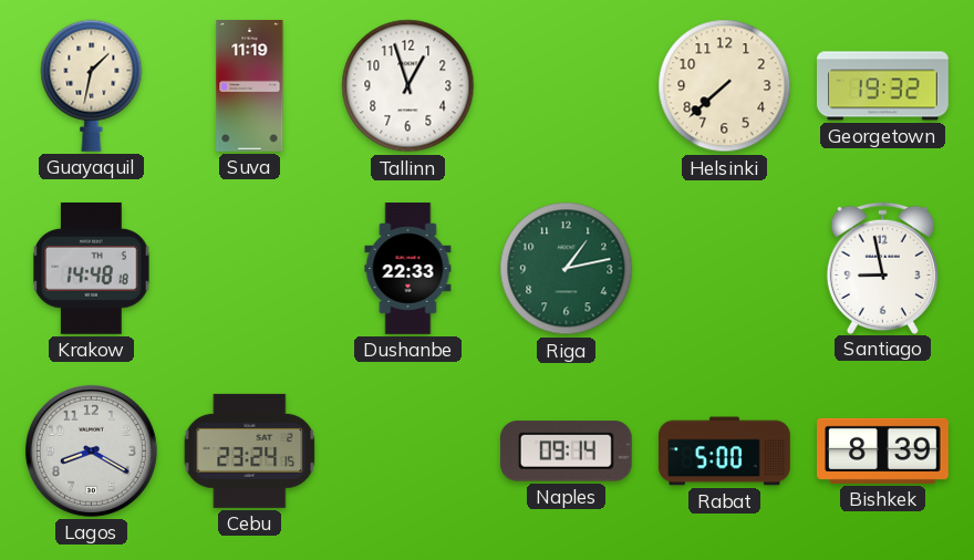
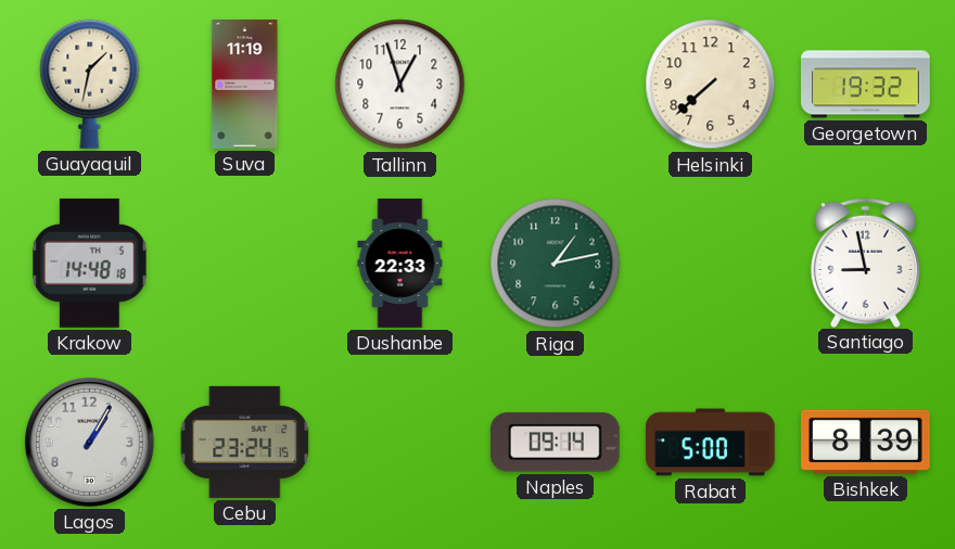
Lagos: 8:20 -> 1:05
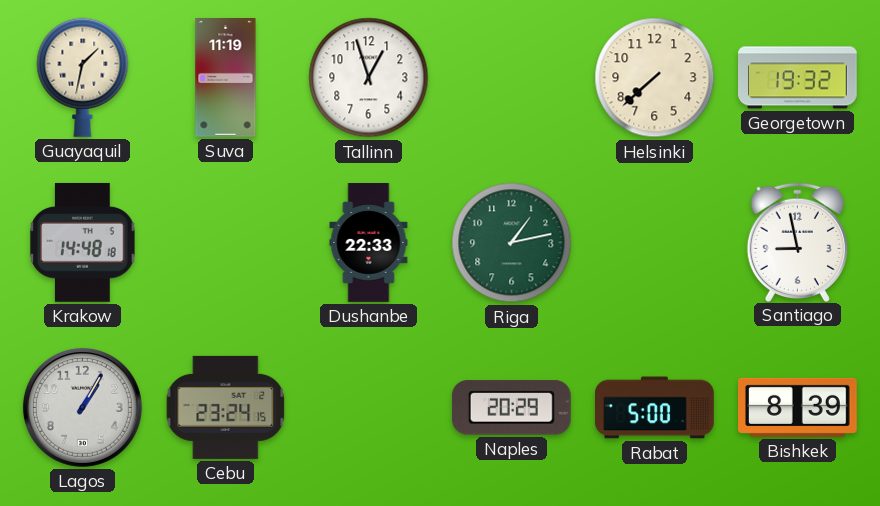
Naples: 09:14 -> 20:29
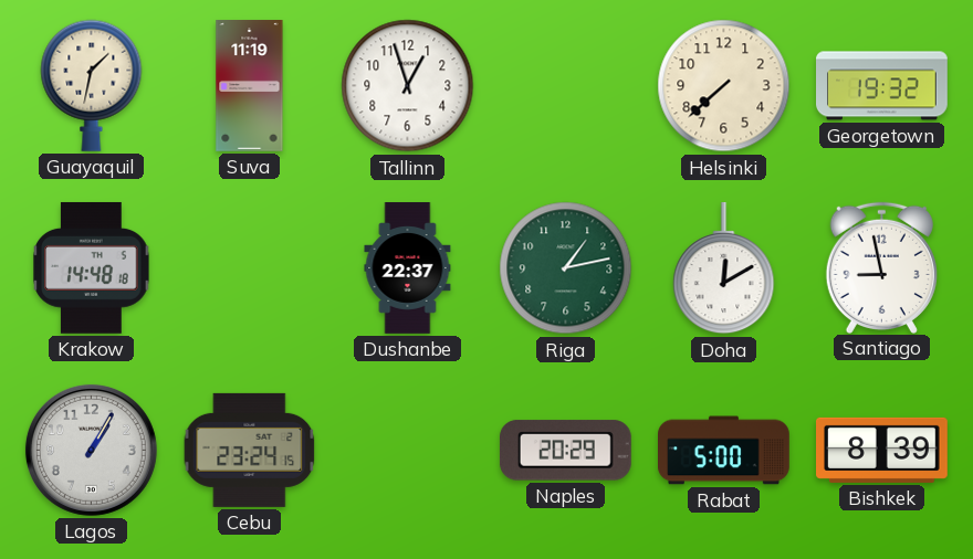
Dushanbe: 22:33 -> 22:37
Doha: none -> 12:10
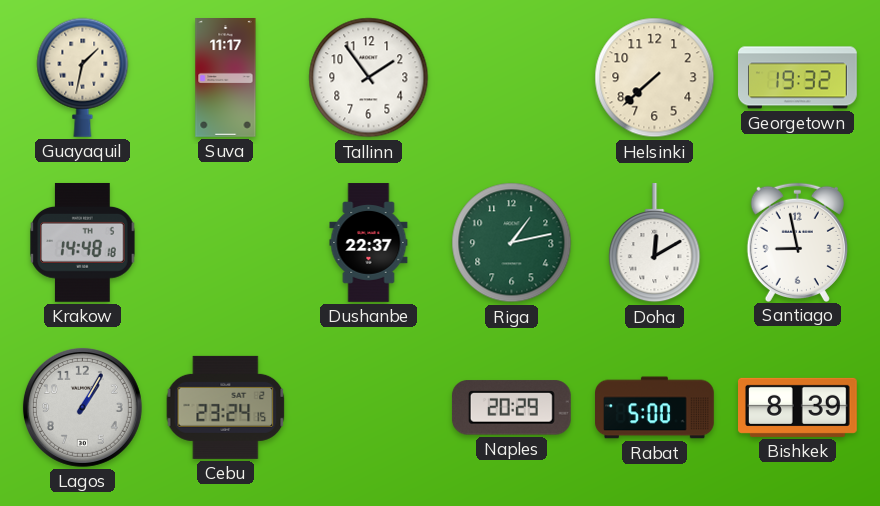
Suva: 11:19 -> 11:17
Tallinn: 12:57 -> 1:54
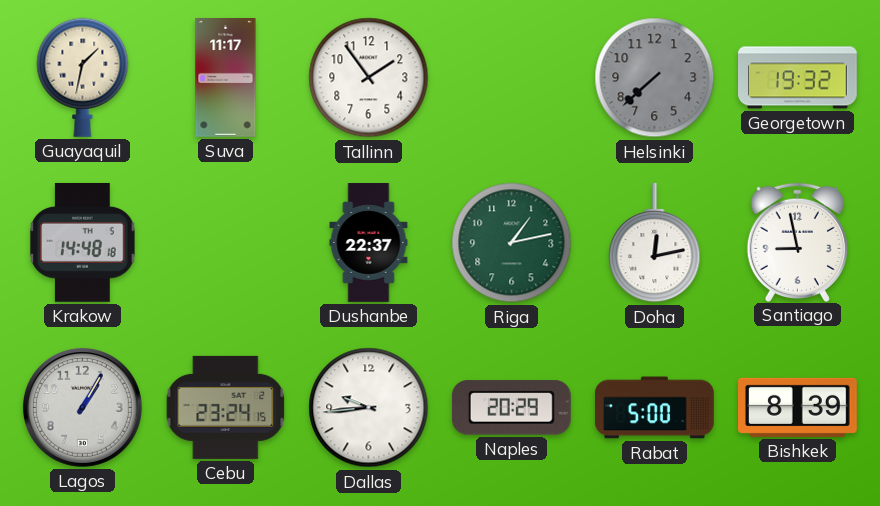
Helsinki dial: cream -> grey
Doha: 12:10 -> 12:13
Dallas: none -> 9:44
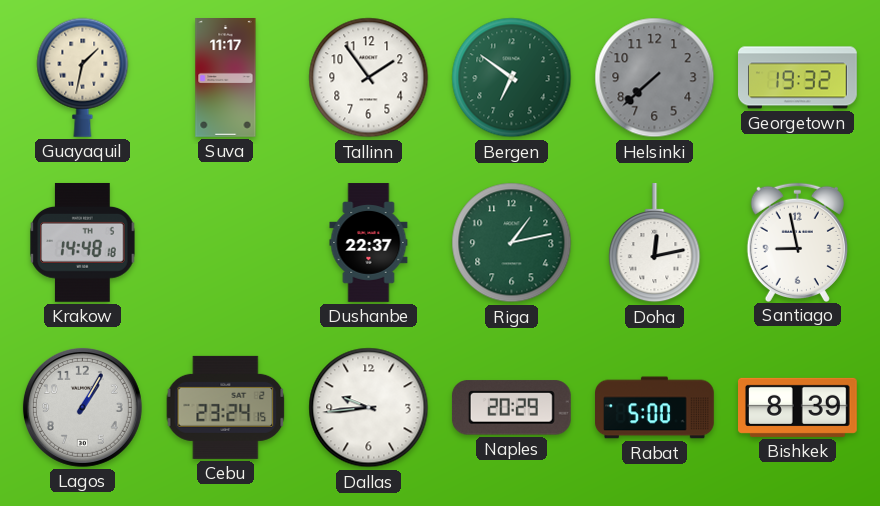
Bergen: none -> 6:51
